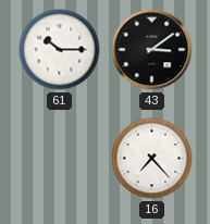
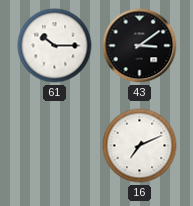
16: 7:23 -> 7:11
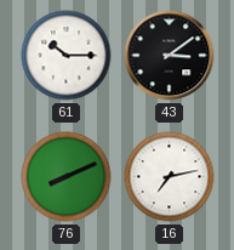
76: none -> 8:11
16: 7:11 -> 7:13
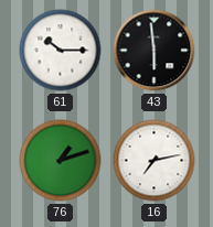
43: 3:09 -> 5:59
76: 8:11 -> 1:12
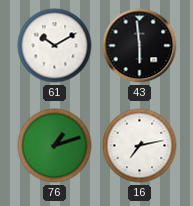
61: 10:15 -> 10:10
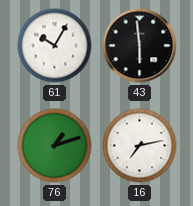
61: 10:10 -> 10:05
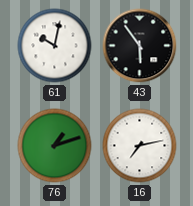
61: 10:05 -> 10:02
43: 5:59 -> 5:54
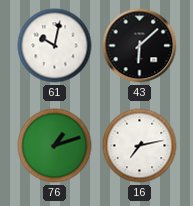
43: 5:54 -> 6:08
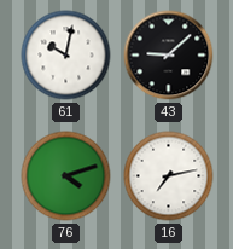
43: 6:08 -> 9:08
76: 1:12 -> 4:12
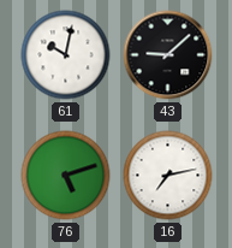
76: 4:12 -> 5:12
